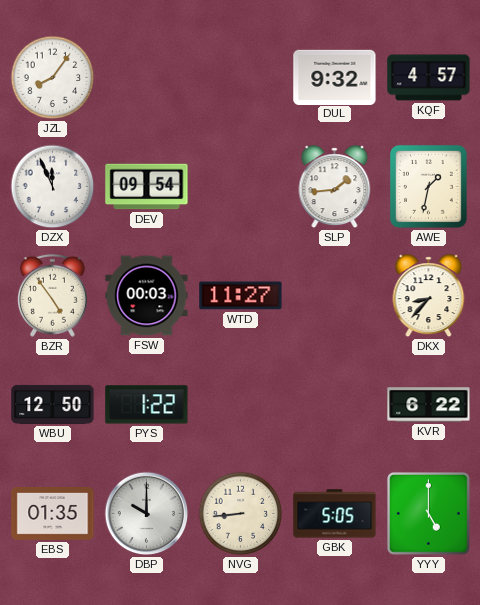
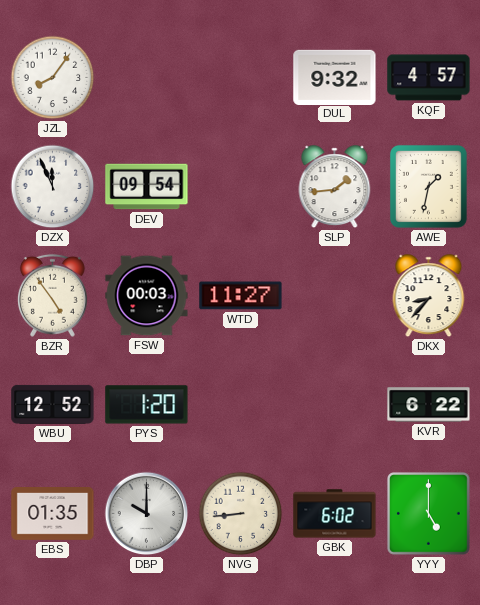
WBU: 12:50 -> 12:52
PYS: 1:22 -> 1:20
GBK: 5:05 -> 6:02
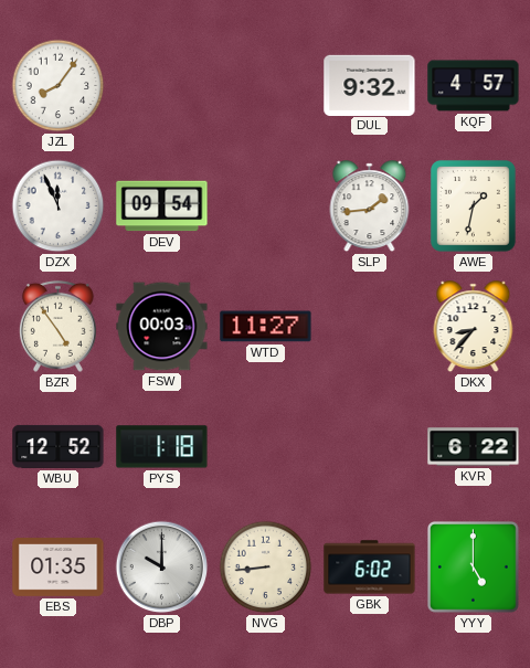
PYS: 1:20 -> 1:18
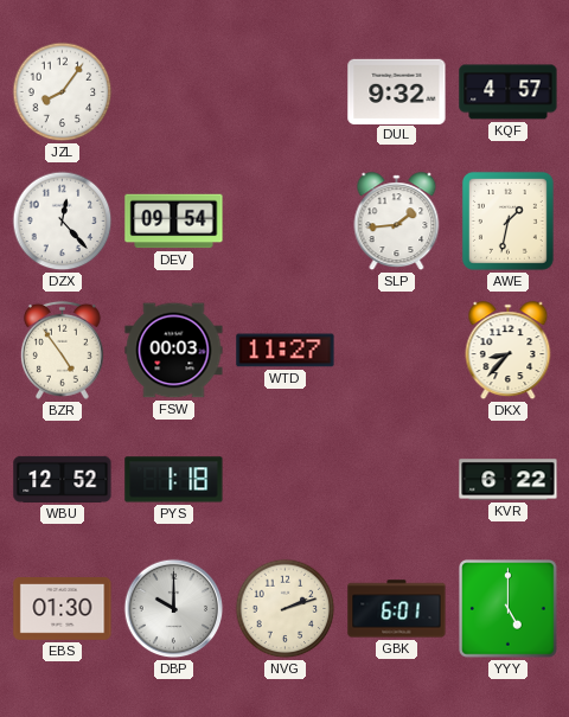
DZX: 11:56 -> 12:23
EBS: 01:35 -> 01:30
NVG: 8:44 -> 2:12
GBK: 6:02 -> 6:01
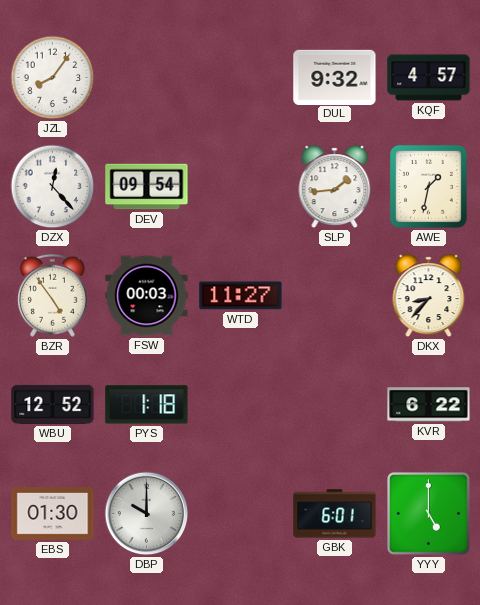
NVG: 2:12 -> none
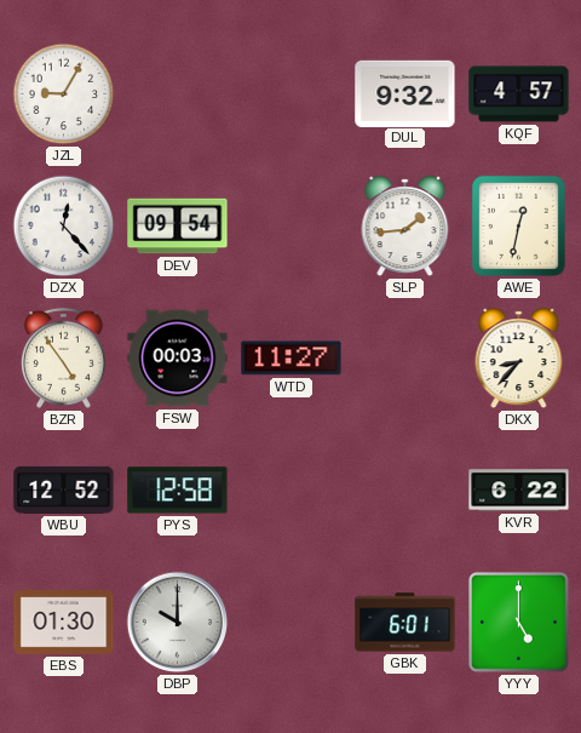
JZL: 8:06 -> 9:05
AWE: 1:32 -> 12:32
PYS: 1:18 -> 12:58
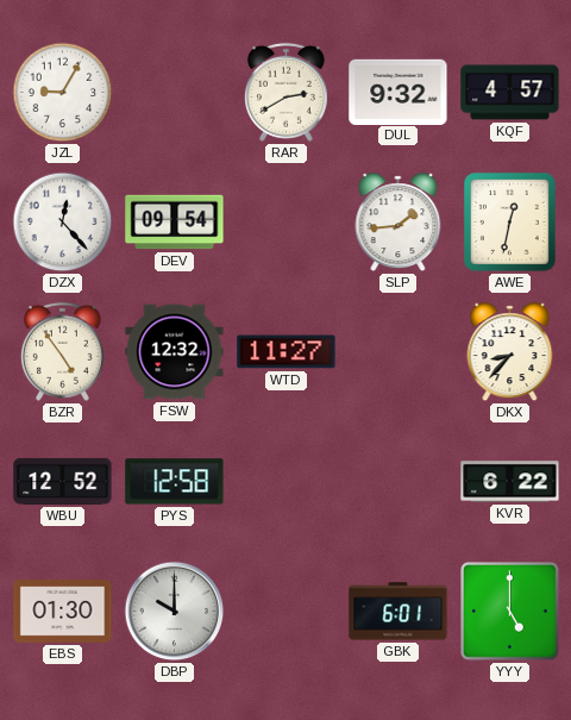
RAR: none -> 2:40
FSW: 00:03 -> 12:32
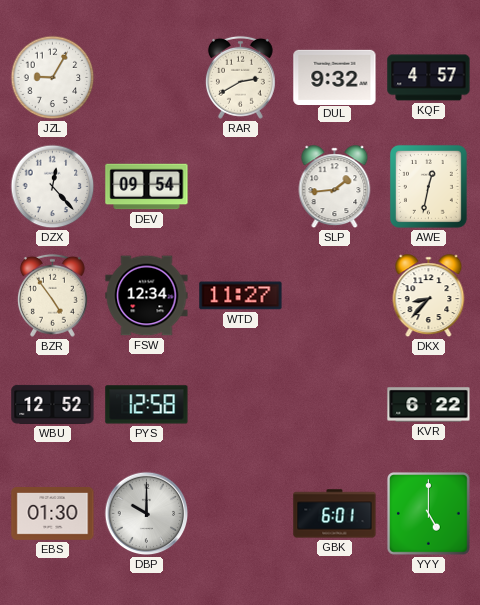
FSW: 12:32 -> 12:34
